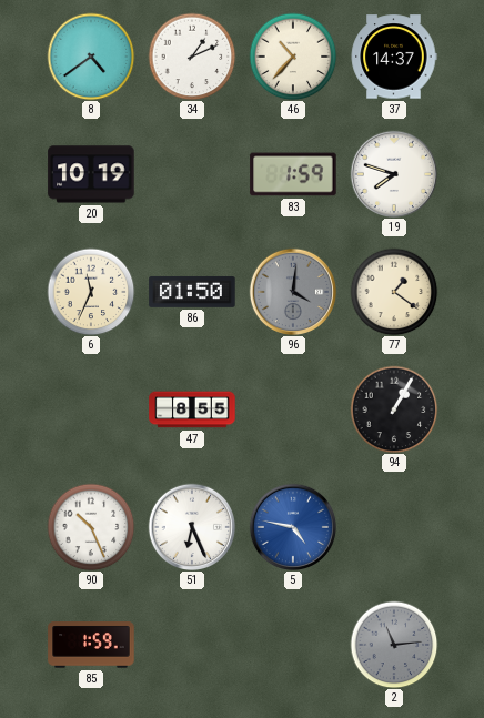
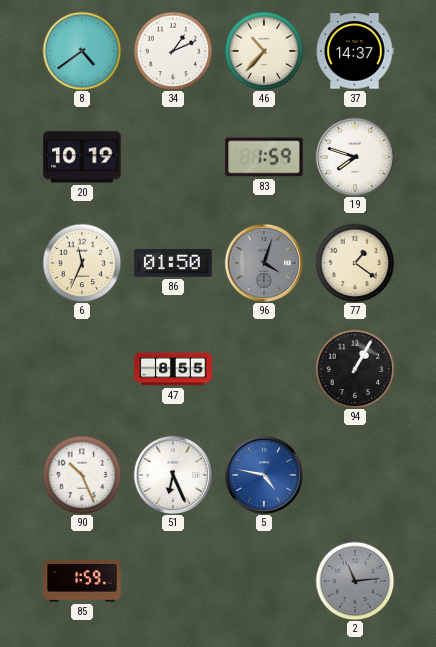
96: 4:01 -> 4:03
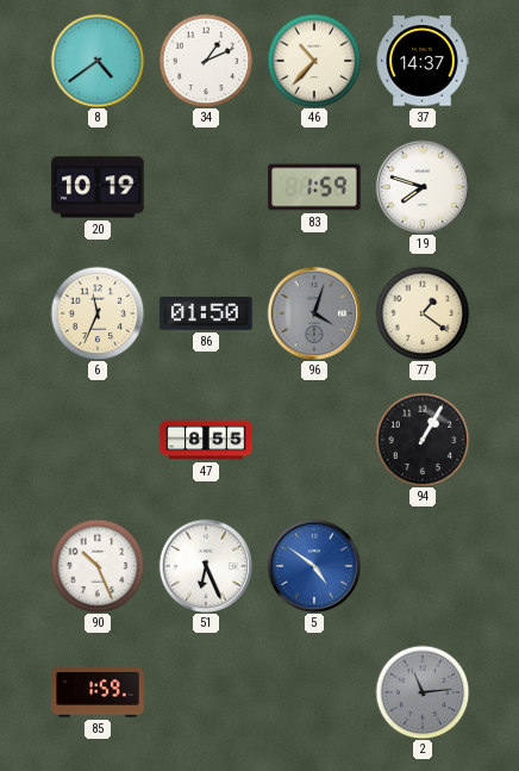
5: 4:47 -> 4:51
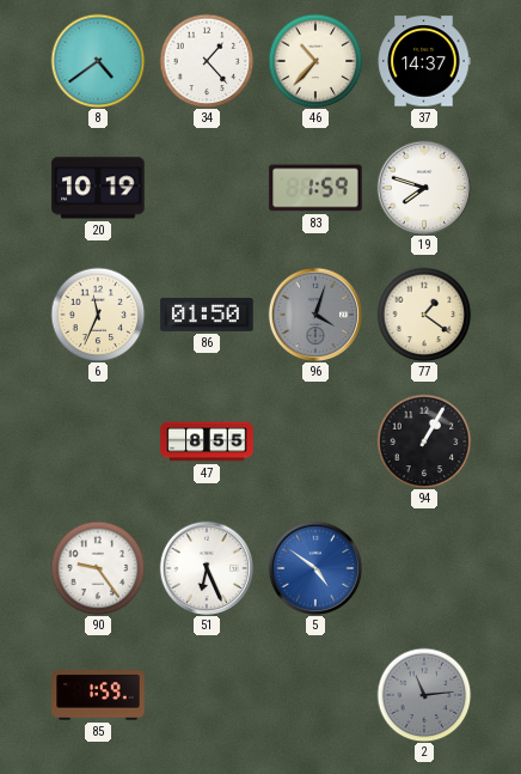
34: 1:11 -> 1:23
90: 10:26 -> 9:24
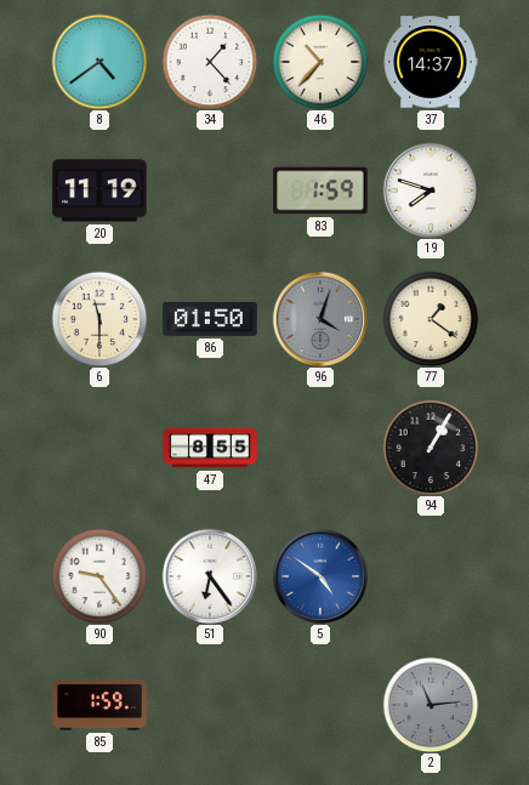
20: 10:19 -> 11:19
6: 11:34 -> 11:30
51: 6:26 -> 6:24
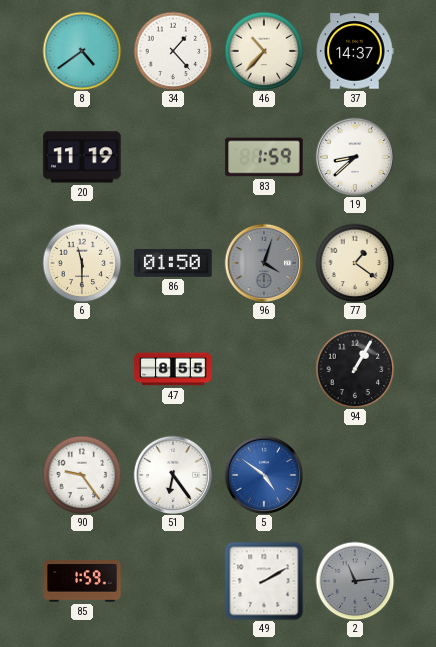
19: 7:48 -> 8:38
49: none -> 2:10
